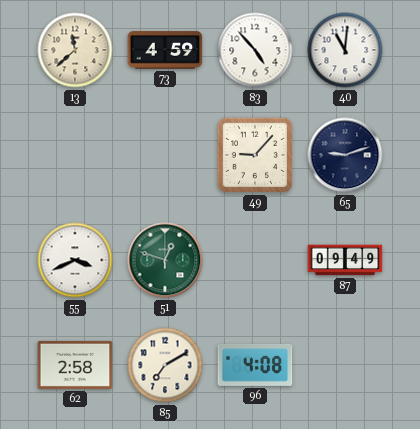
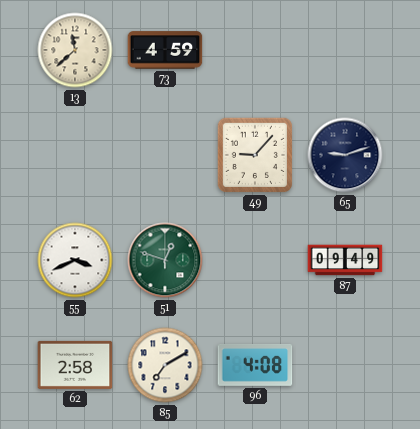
83: 4:53 -> none
40: 11:01 -> none
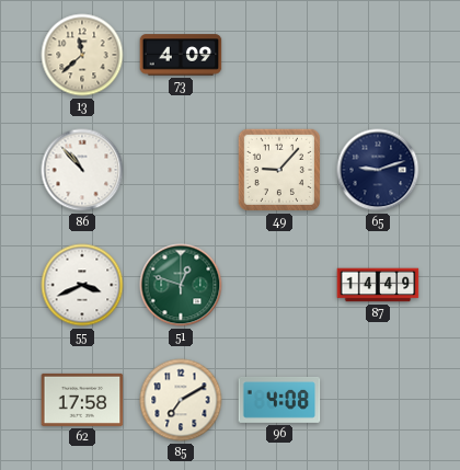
73: 4:59 -> 4:09
86: none -> 10:53
87: 09:49 -> 14:49
62: 2:58 -> 17:58
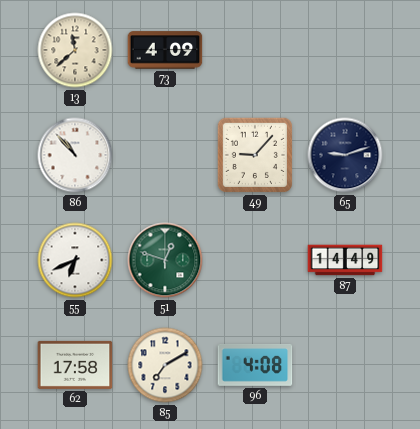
55: 3:41 -> 6:41
